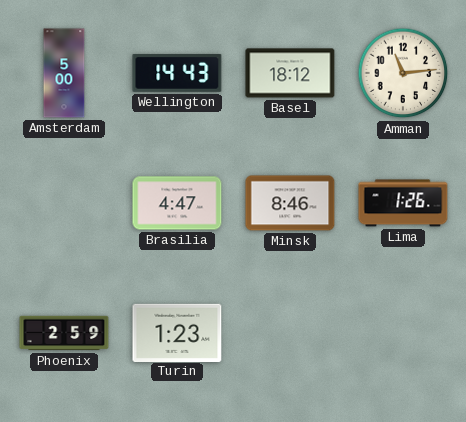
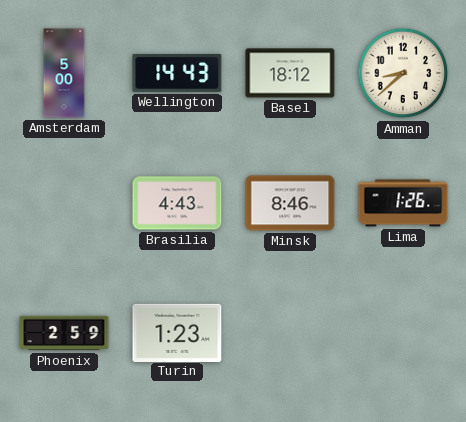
Amman: 11:14 -> 8:38
Brasilia: 4:47 -> 4:43
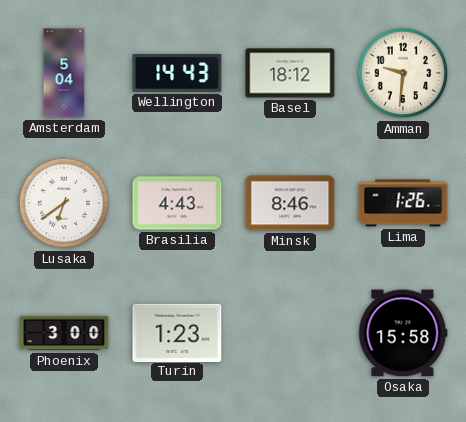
Amsterdam: 5:00 -> 5:04
Amman: 8:38 -> 9:31
Lusaka: none -> 6:39
Phoenix: 2:59 -> 3:00
Osaka: none -> 15:58
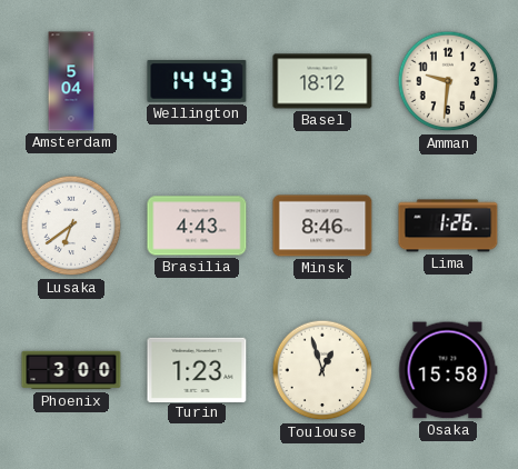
Toulouse: none -> 12:57
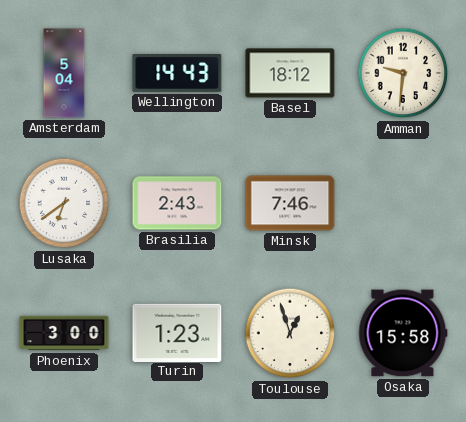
Brasilia: 4:43 -> 2:43
Minsk: 8:46 -> 7:46
Lima: 1:26 -> none
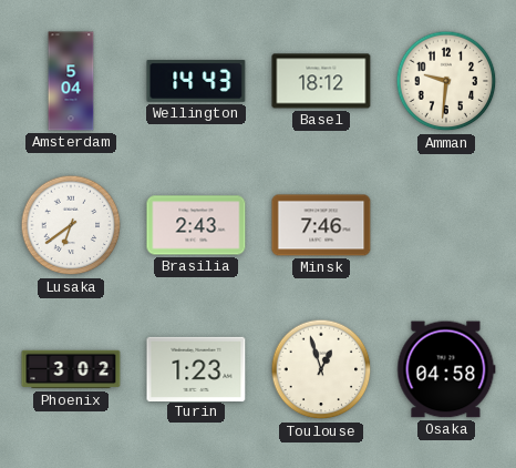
Phoenix: 3:00 -> 3:02
Osaka: 15:58 -> 04:58
